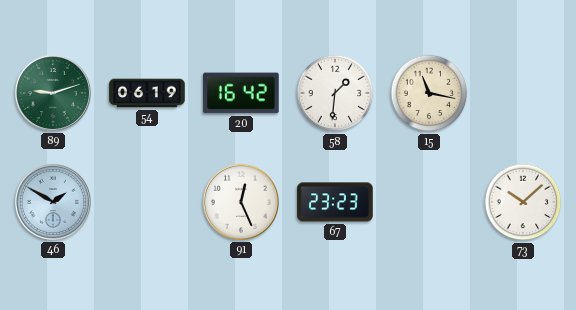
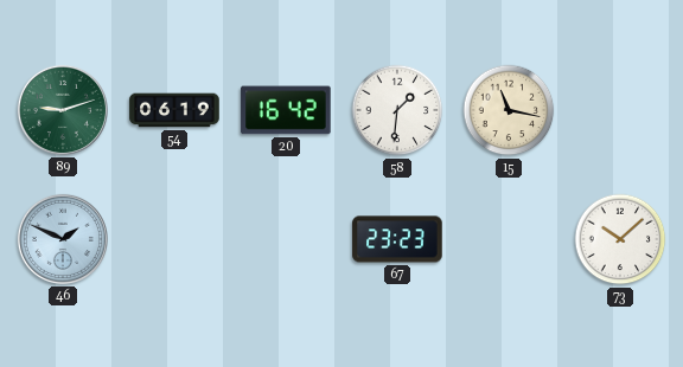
46: 1:50 -> 1:49
91: 12:26 -> none
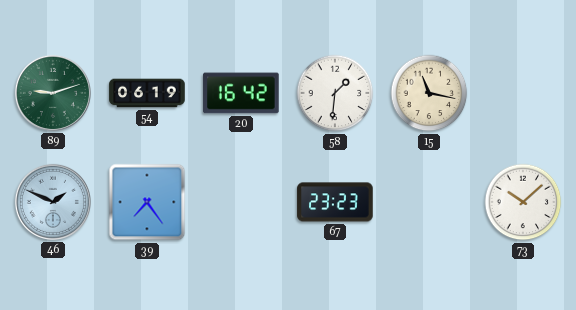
39: none -> 7:24
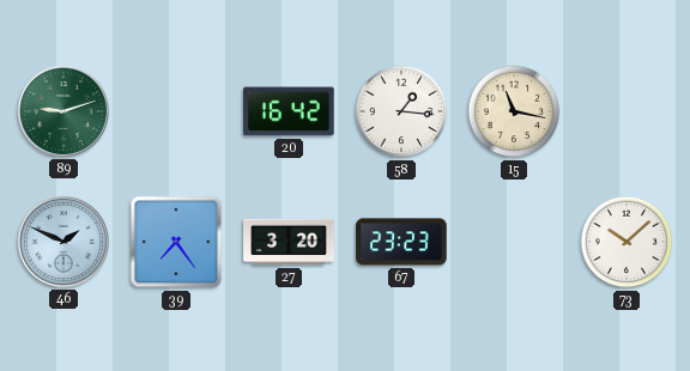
54: 06:19 -> none
58: 1:31 -> 1:16
27: none -> 3:20
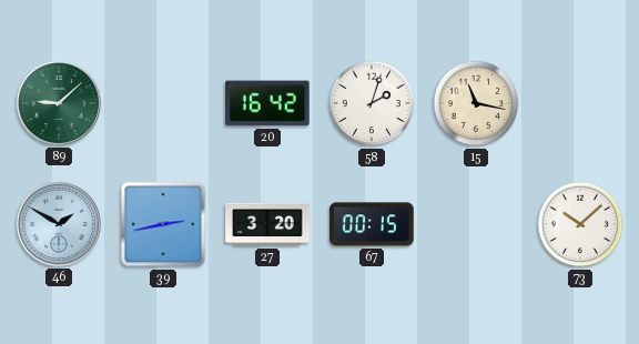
89: 9:12 -> 9:08
58: 1:16 -> 2:03
46: 1:49 -> 1:50
39: 7:24 -> 2:43
67: 23:23 -> 00:15
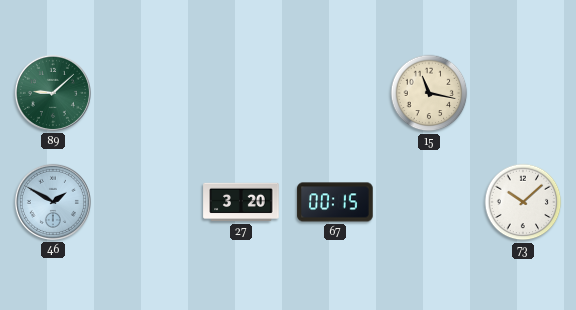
20: 16:42 -> none
58: 2:03 -> none
39: 2:43 -> none
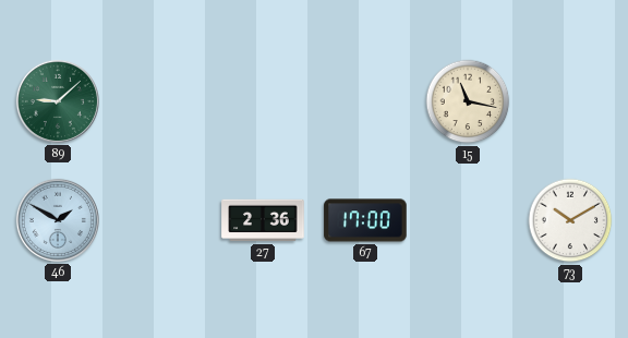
27: 3:20 -> 2:36
67: 00:15 -> 17:00
73: 10:08 -> 10:10
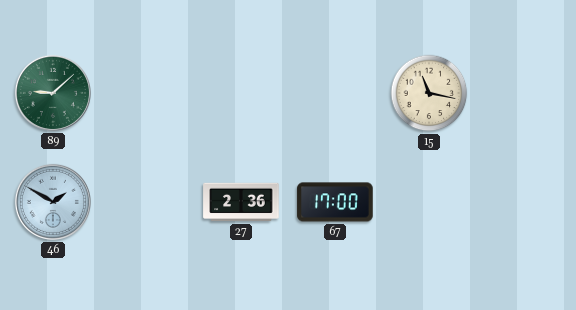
73: 10:10 -> none
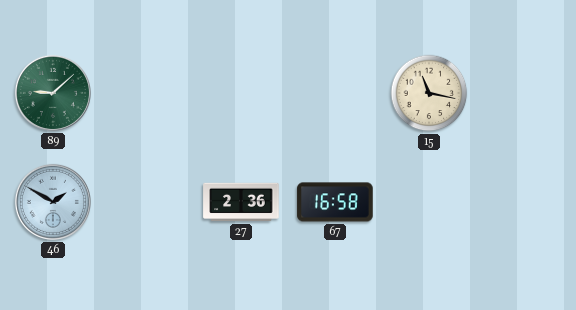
67: 17:00 -> 16:58
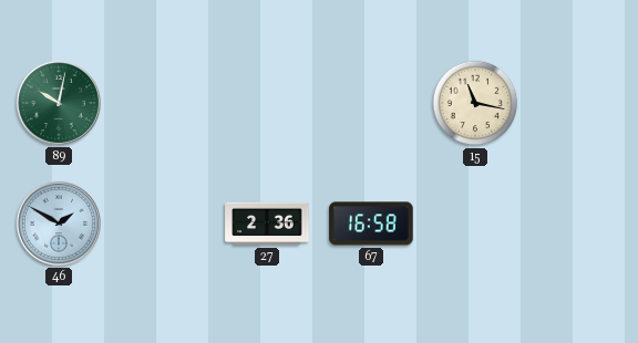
89: 9:08 -> 10:02
